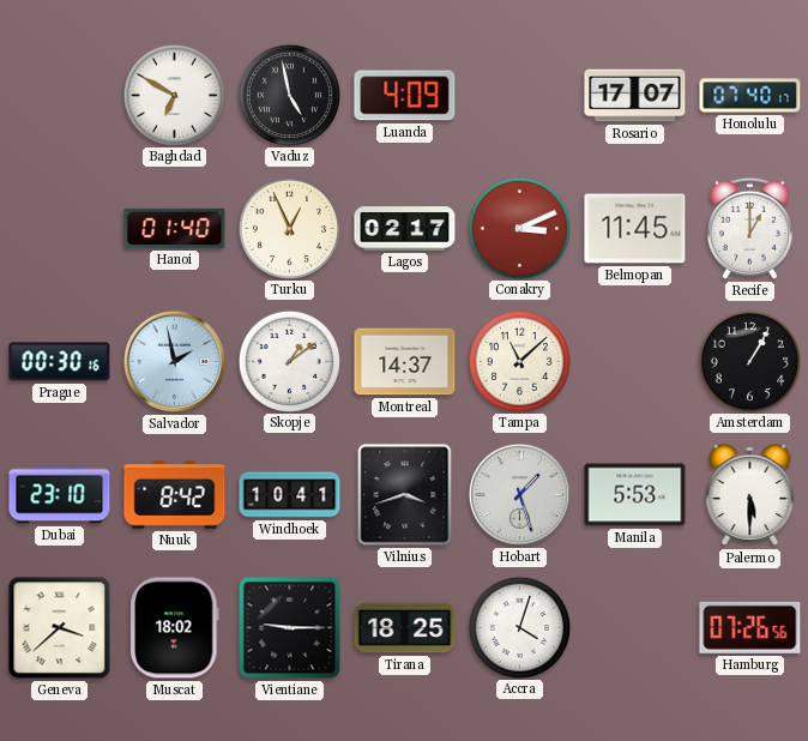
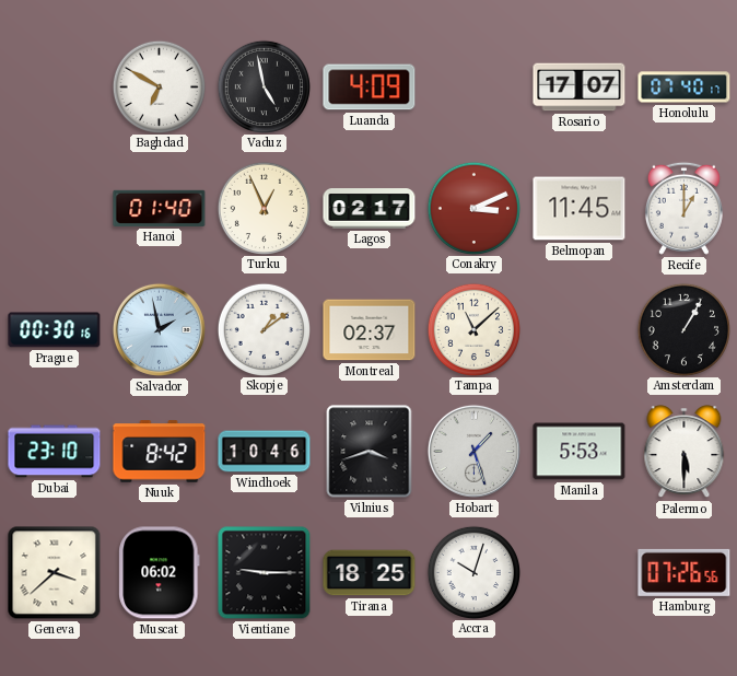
Montreal: 14:37 -> 02:37
Windhoek: 10:41 -> 10:46
Muscat: 18:02 -> 06:02
Accra: 4:03 -> 10:03
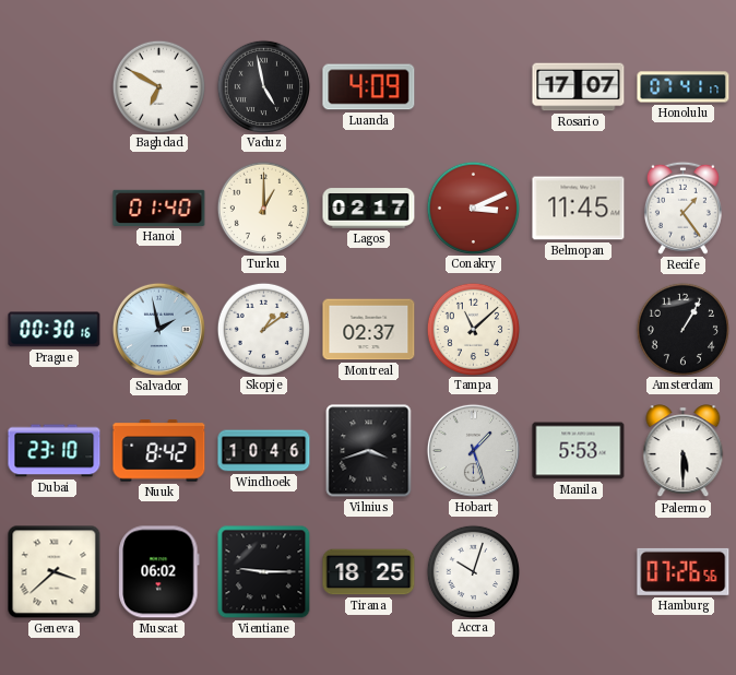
Honolulu: 07:40 -> 07:41
Turku: 12:56 -> 1:00
Recife: 1:00 -> 1:24
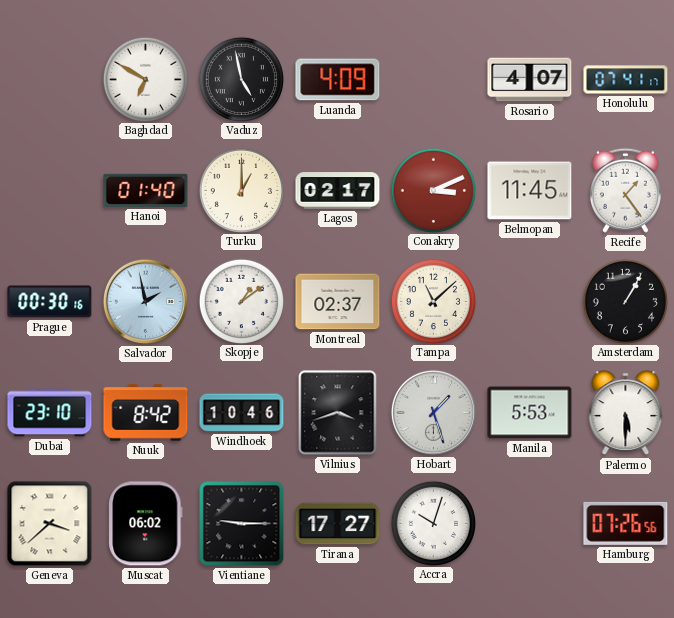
Rosario: 17:07 -> 4:07
Tirana: 18:25 -> 17:27
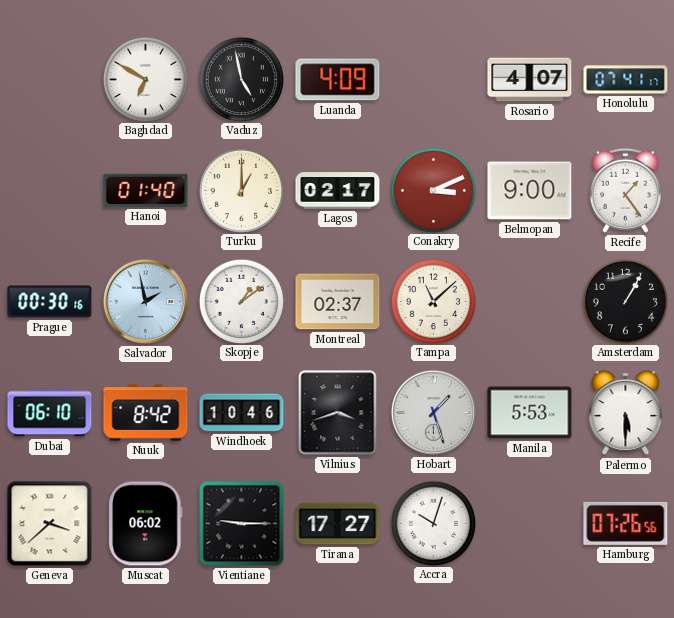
Belmopan: 11:45 -> 9:00
Dubai: 23:10 -> 06:10
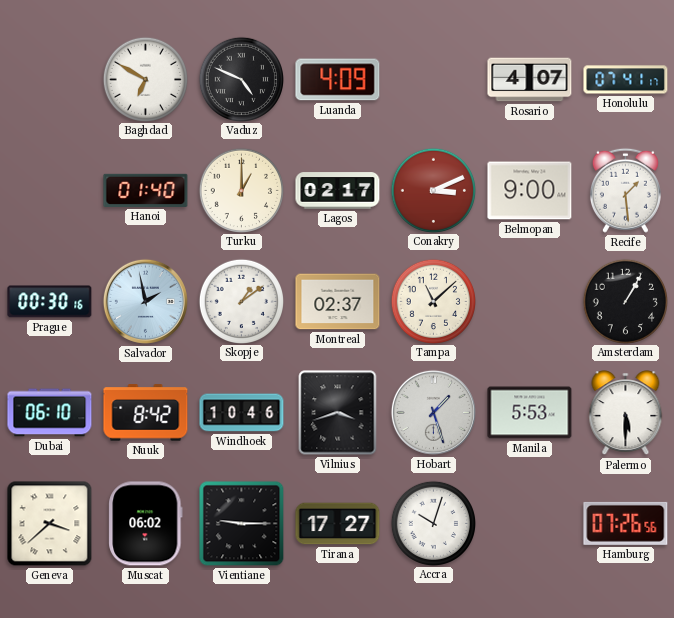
Vaduz: 4:58 -> 4:49
Recife: 1:24 -> 1:29
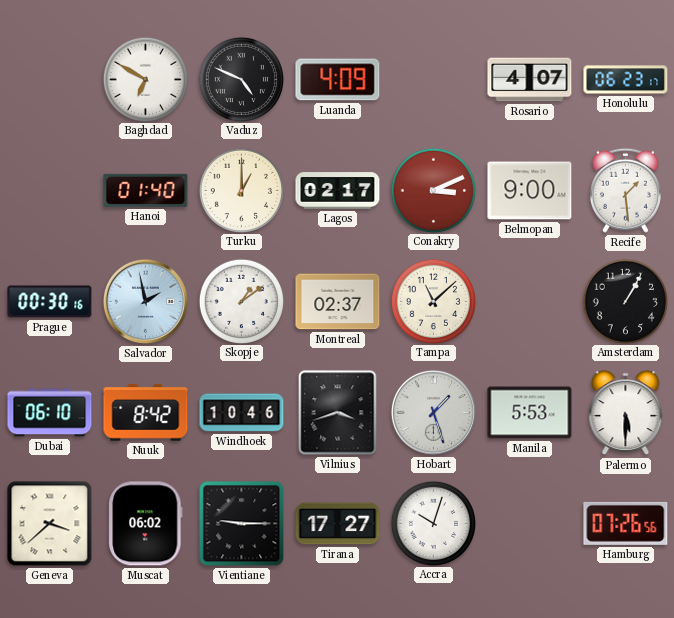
Honolulu: 07:41 -> 06:23
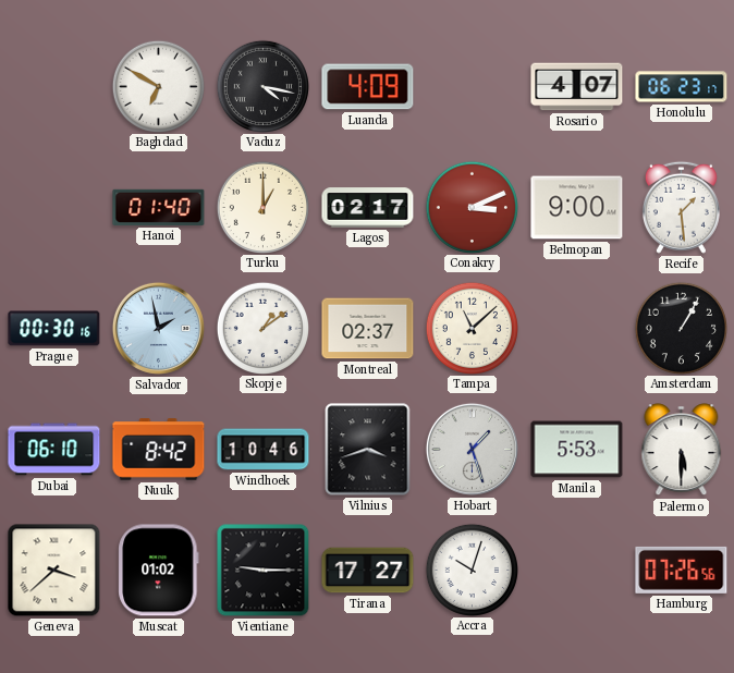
Vaduz: 4:49 -> 4:17
Muscat: 06:02 -> 01:02
